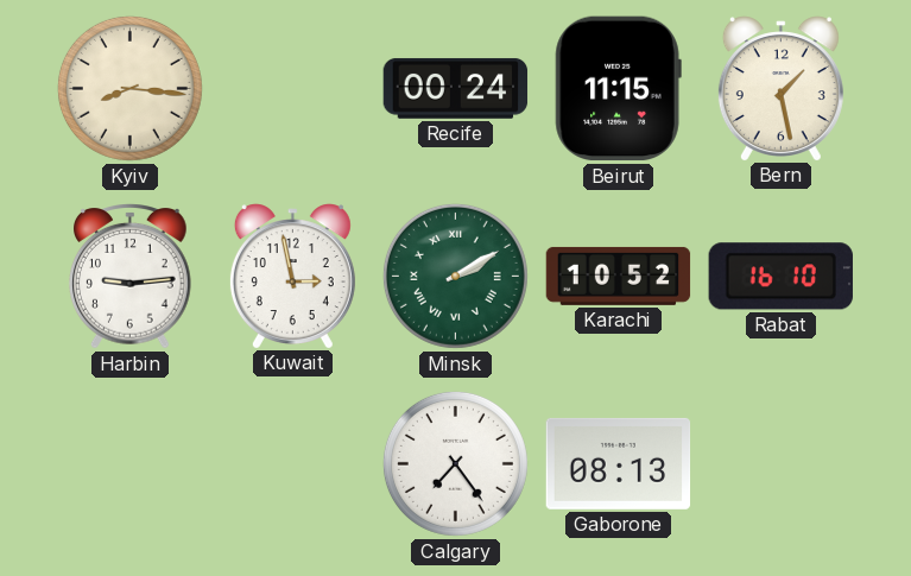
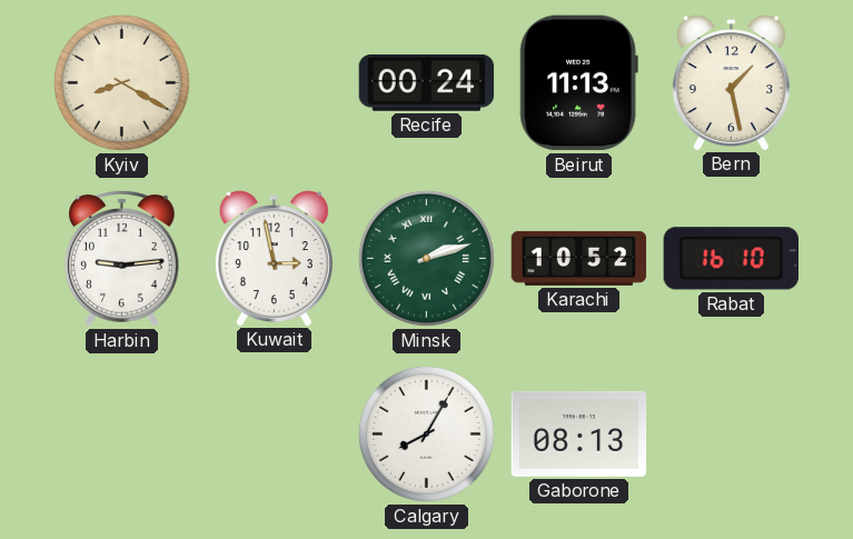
Kyiv: 8:16 -> 8:20
Beirut: 11:15 -> 11:13
Minsk: 2:10 -> 2:12
Calgary: 7:24 -> 8:05
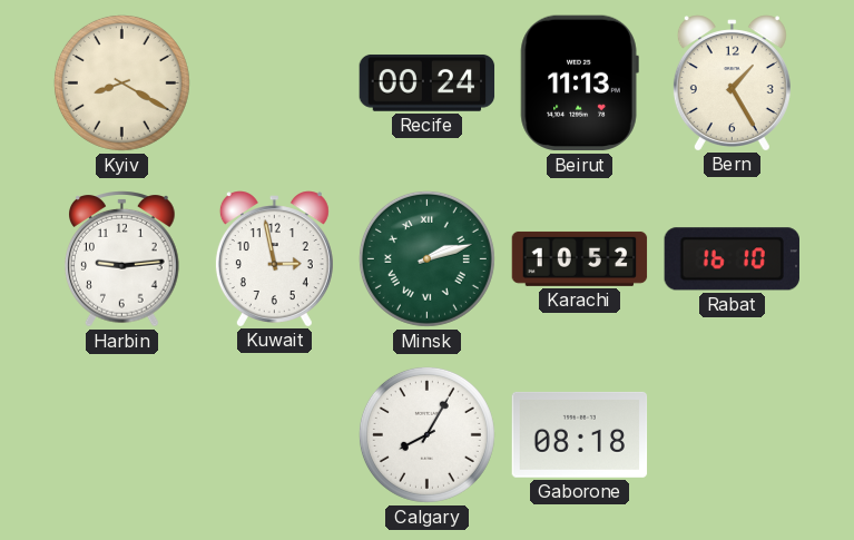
Bern: 1:28 -> 1:25
Gaborone: 08:13 -> 08:18
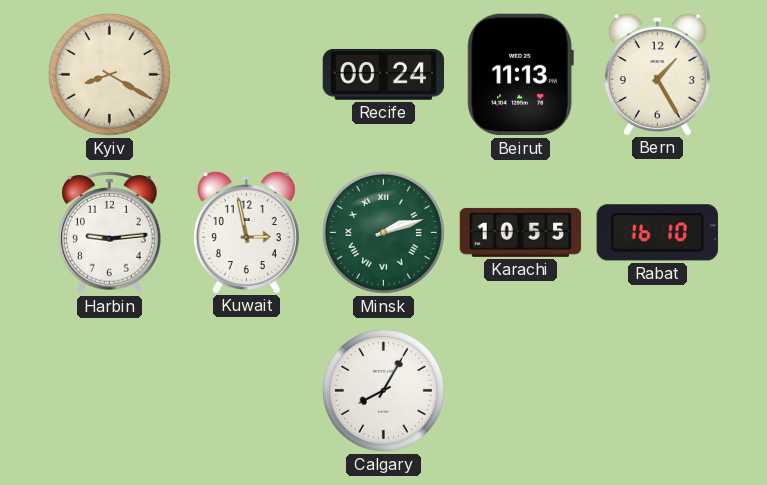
Karachi: 10:52 -> 10:55
Gaborone: 08:18 -> none
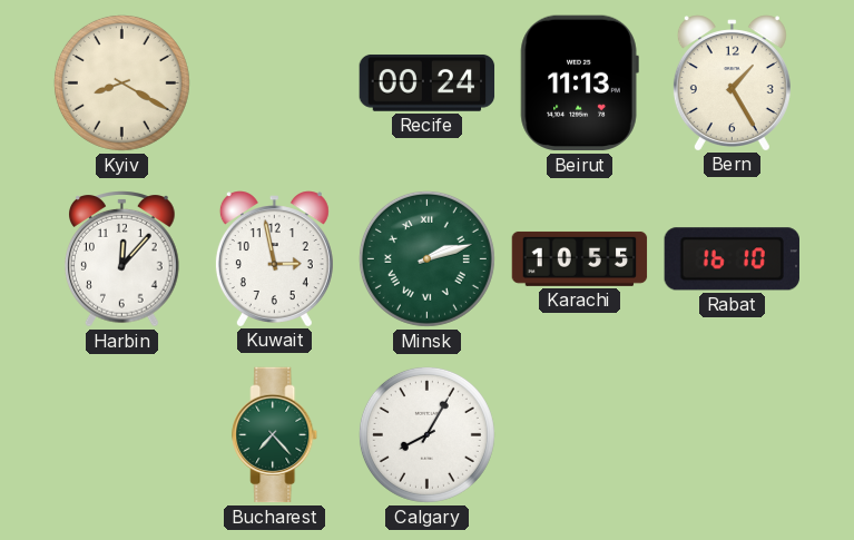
Harbin: 9:14 -> 12:07
Bucharest: none -> 7:23
